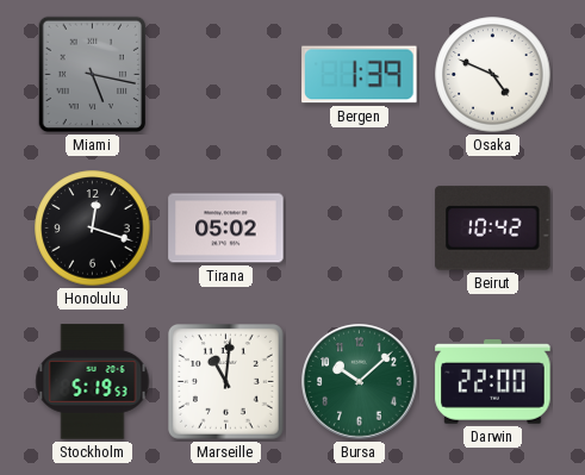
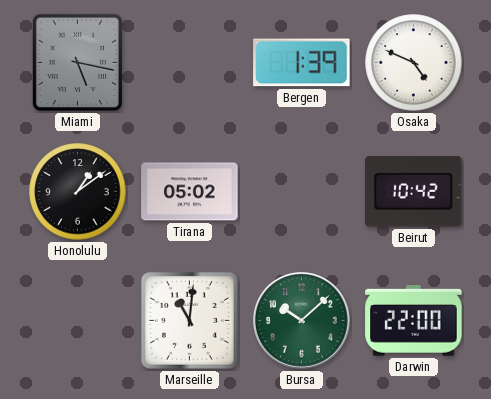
Honolulu: 12:18 -> 1:09
Stockholm: 5:19 -> none
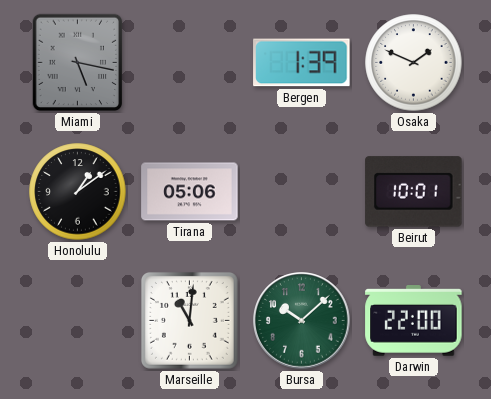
Osaka: 4:49 -> 1:49
Tirana: 05:02 -> 05:06
Beirut: 10:42 -> 10:01
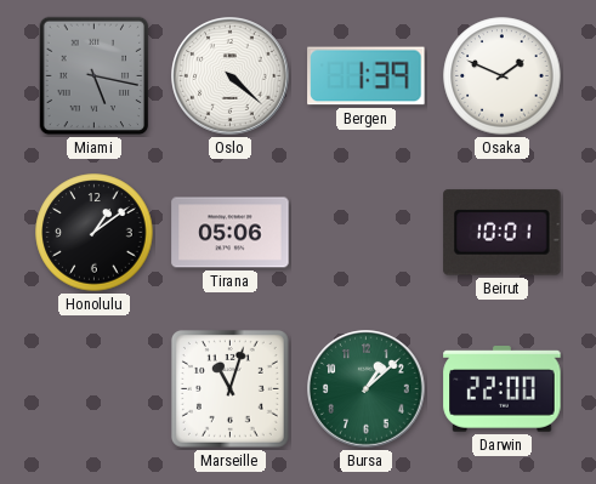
Oslo: none -> 4:22
Marseille: 11:01 -> 11:03
Bursa: 10:08 -> 1:08
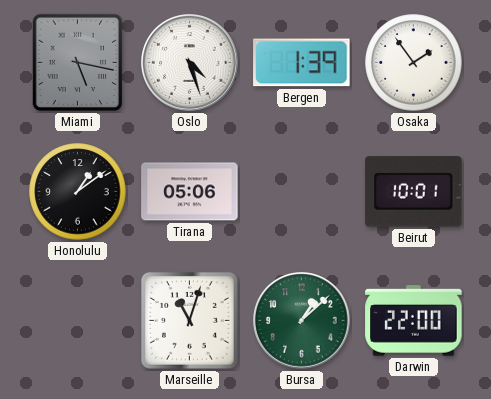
Oslo: 4:22 -> 4:27
Osaka: 1:49 -> 1:54
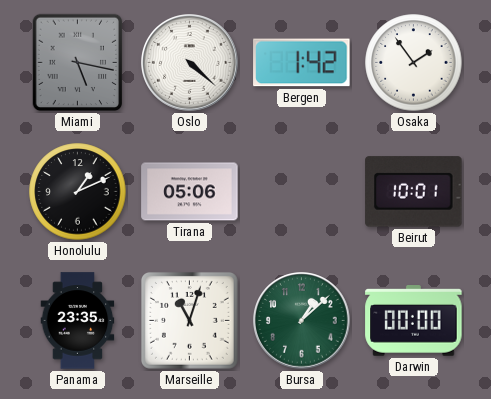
Oslo: 4:27 -> 4:22
Bergen: 1:39 -> 1:42
Honolulu: 1:09 -> 1:11
Panama: none -> 23:35
Darwin: 22:00 -> 00:00
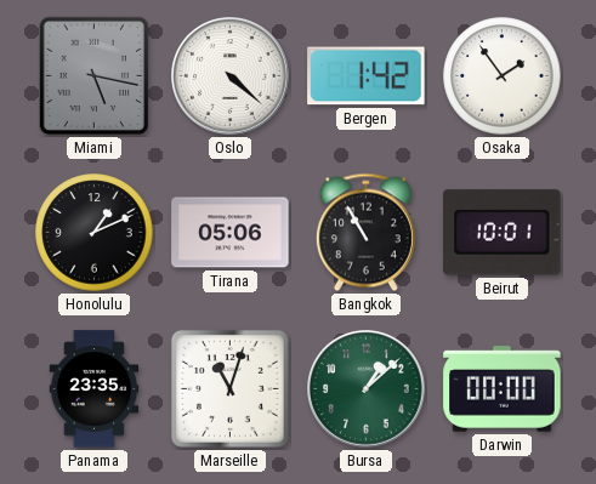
Bangkok: none -> 10:55
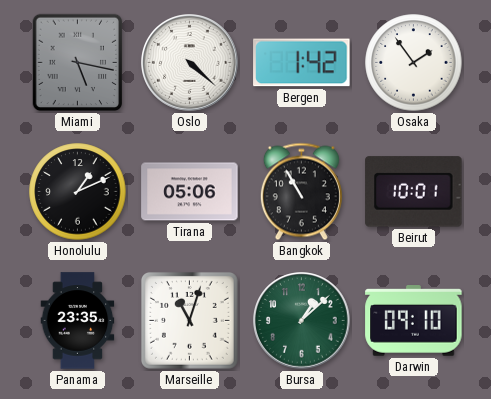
Darwin: 00:00 -> 09:10
